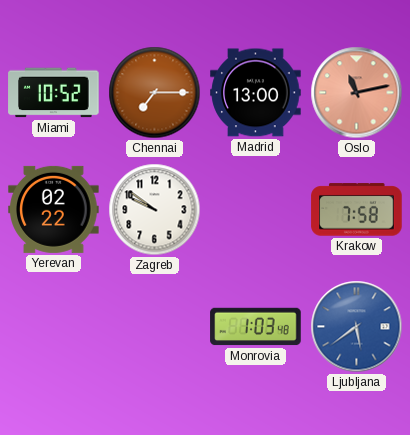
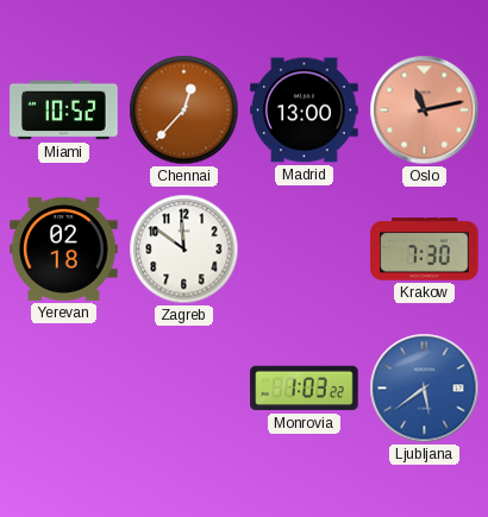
Chennai: 7:15 -> 12:37
Yerevan: 02:22 -> 02:18
Zagreb: 9:51 -> 11:51
Krakow: 7:58 -> 7:30
Monrovia: 1:03:48 -> 1:03:22
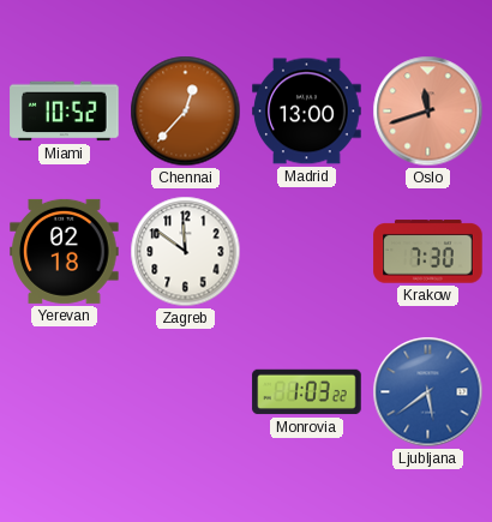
Oslo: 11:13 -> 11:42
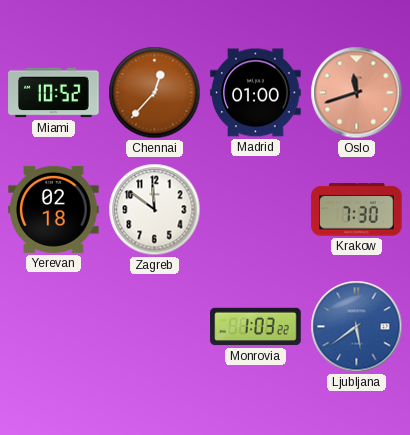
Madrid: 13:00 -> 01:00
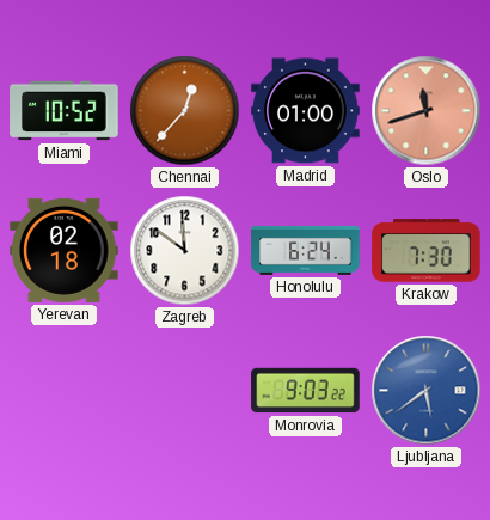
Honolulu: none -> 6:24
Monrovia: 1:03 -> 9:03
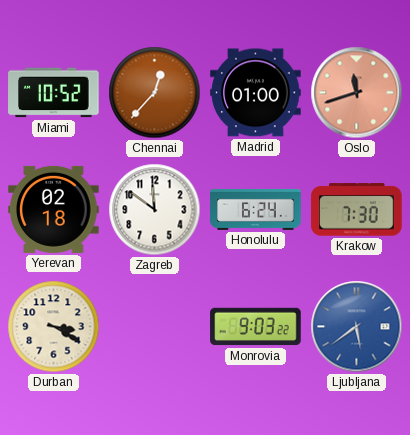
Durban: none -> 3:20
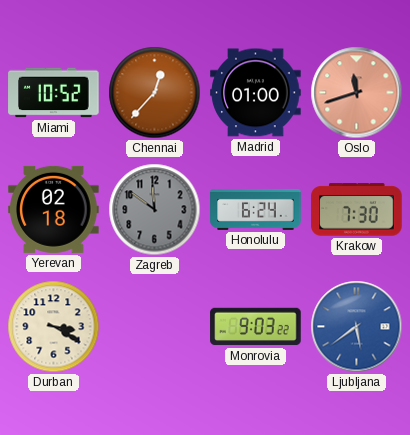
Zagreb dial: white -> grey
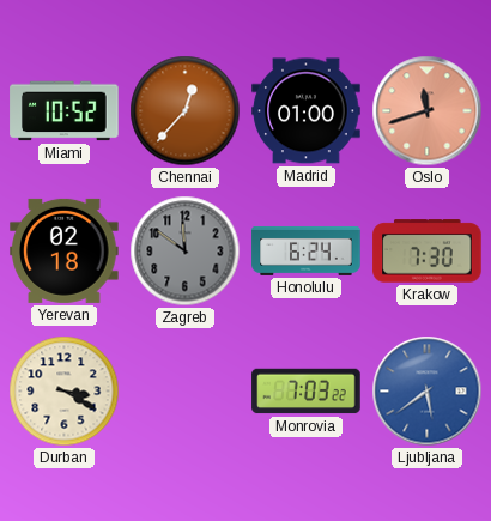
Monrovia: 9:03 -> 7:03
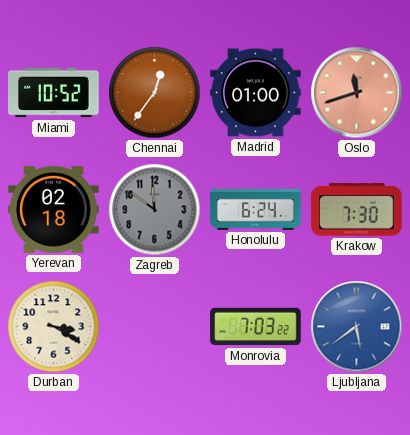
Chennai: 12:37 -> 12:36
